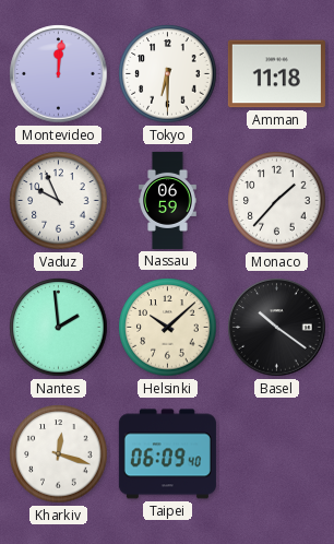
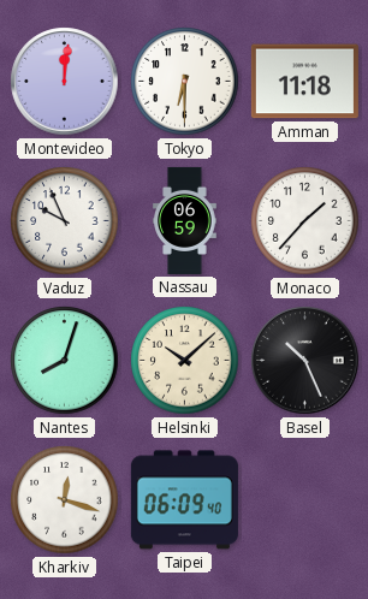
Nantes: 1:59 -> 8:03
Basel: 10:21 -> 10:26
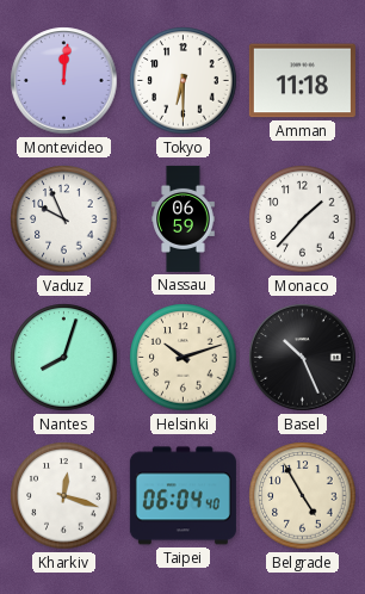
Helsinki: 10:08 -> 10:12
Taipei: 06:09 -> 06:04
Belgrade: none -> 4:55
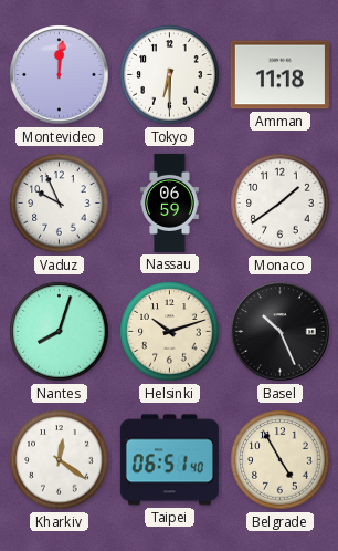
Monaco: 1:37 -> 1:39
Kharkiv: 12:18 -> 12:21
Taipei: 06:04 -> 06:51
